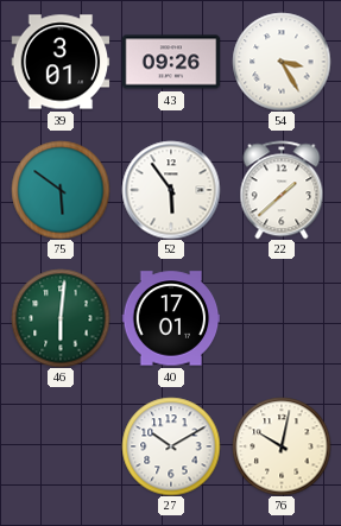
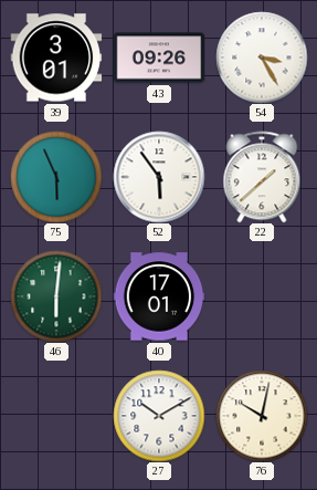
75: 5:51 -> 5:56
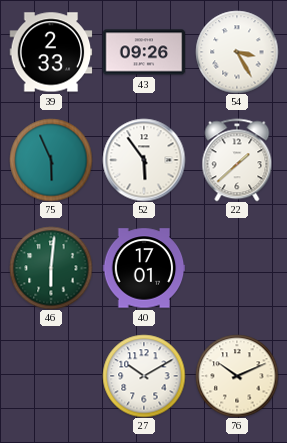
39: 3:01 -> 2:33
76: 10:02 -> 10:11
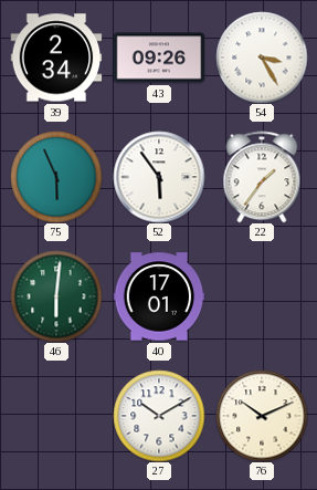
39: 2:33 -> 2:34
22: 1:38 -> 1:36
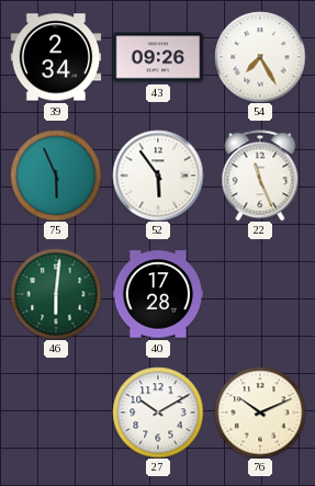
54: 3:25 -> 7:25
22: 1:36 -> 11:26
40: 17:01 -> 17:28
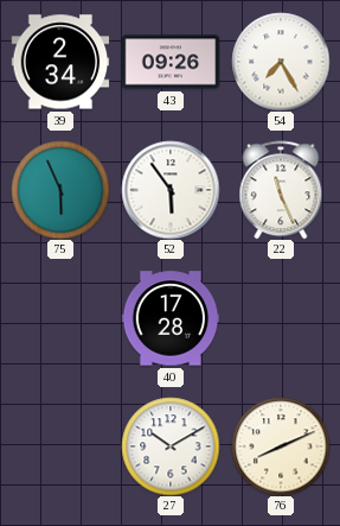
46: 6:01 -> none
76: 10:11 -> 8:11
